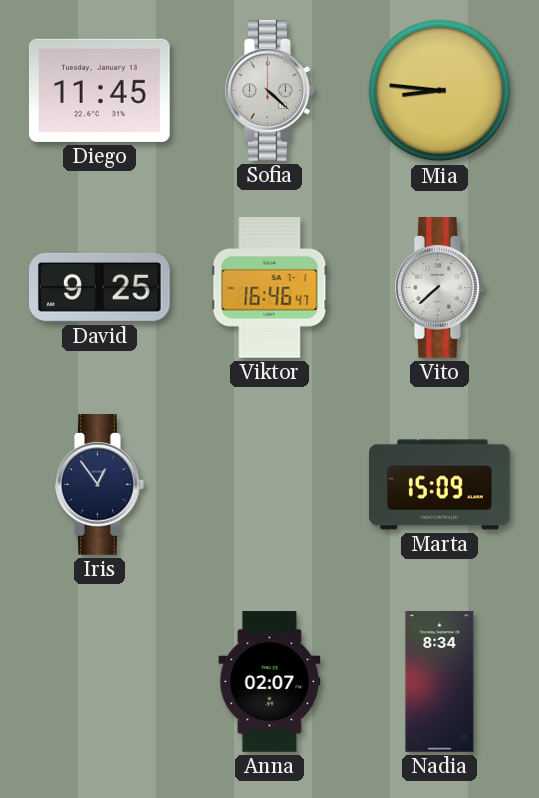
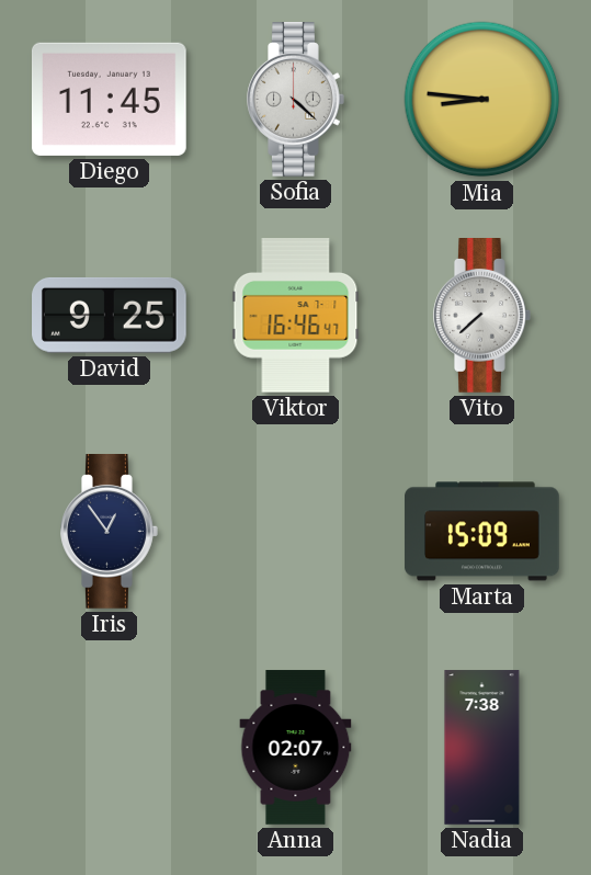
Nadia: 8:34 -> 7:38
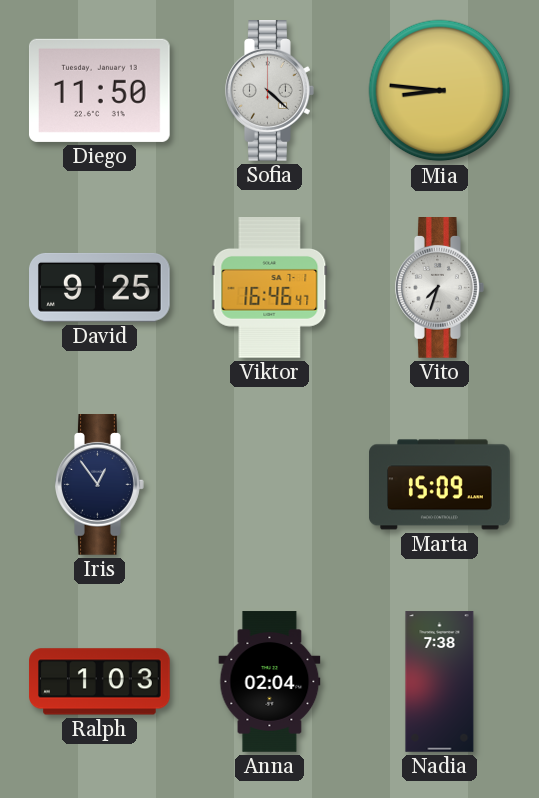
Diego: 11:45 -> 11:50
Vito: 7:38 -> 7:33
Ralph: none -> 1:03
Anna: 02:07 -> 02:04
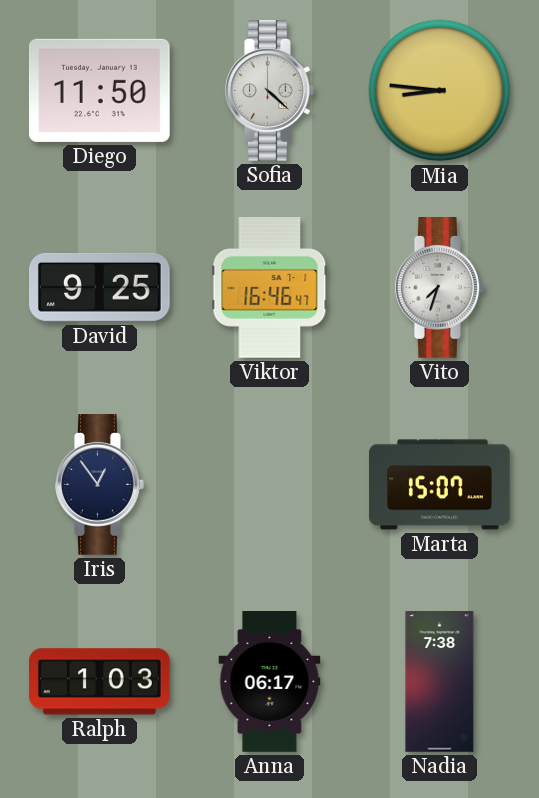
Marta: 15:09 -> 15:07
Anna: 02:04 -> 06:17
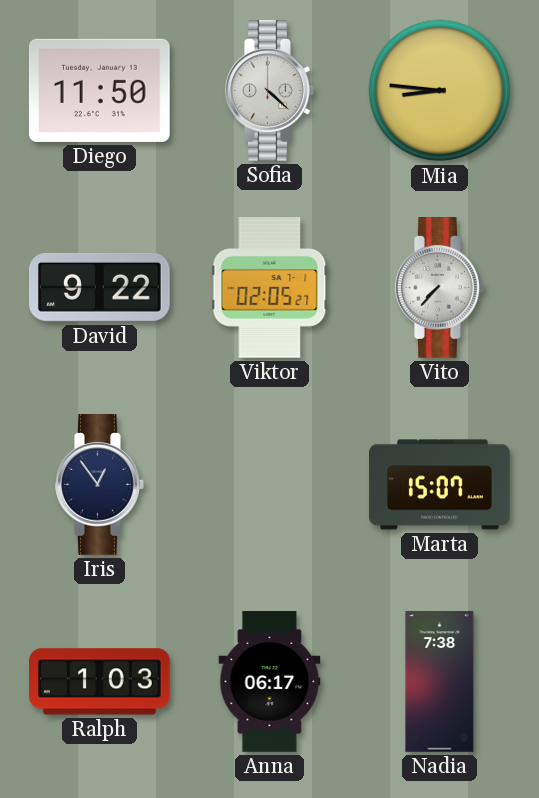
David: 9:25 -> 9:22
Viktor: 16:46 -> 02:05
Vito: 7:33 -> 7:37
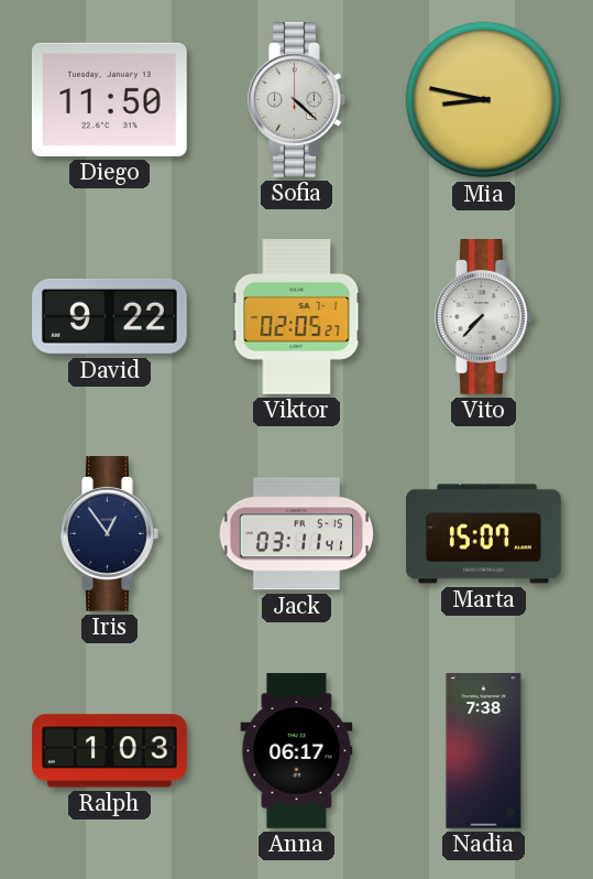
Mia: 8:46 -> 8:47
Jack: none -> 03:11
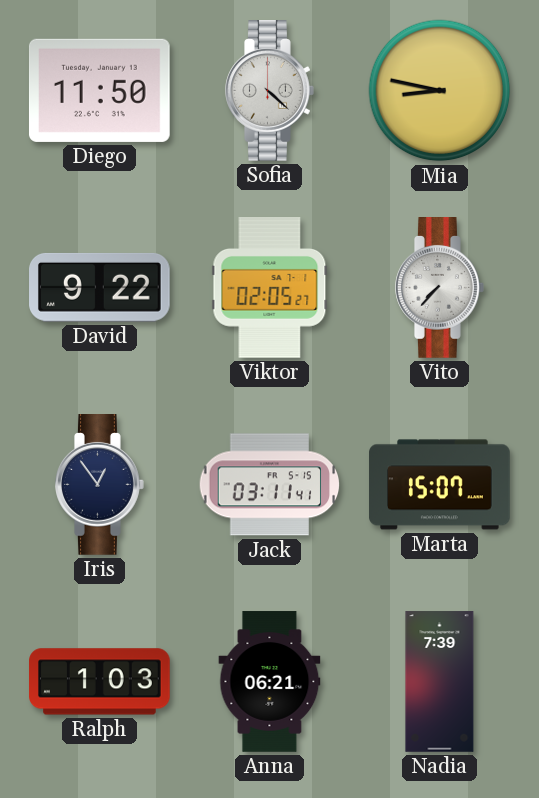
Anna: 06:17 -> 06:21
Nadia: 7:38 -> 7:39
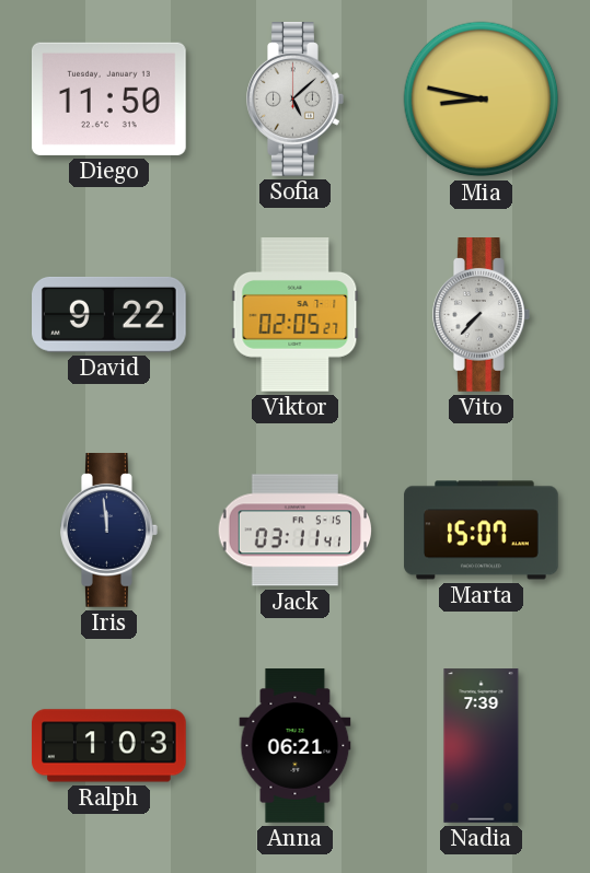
Sofia: 4:22 -> 5:08
Iris: 12:54 -> 11:59
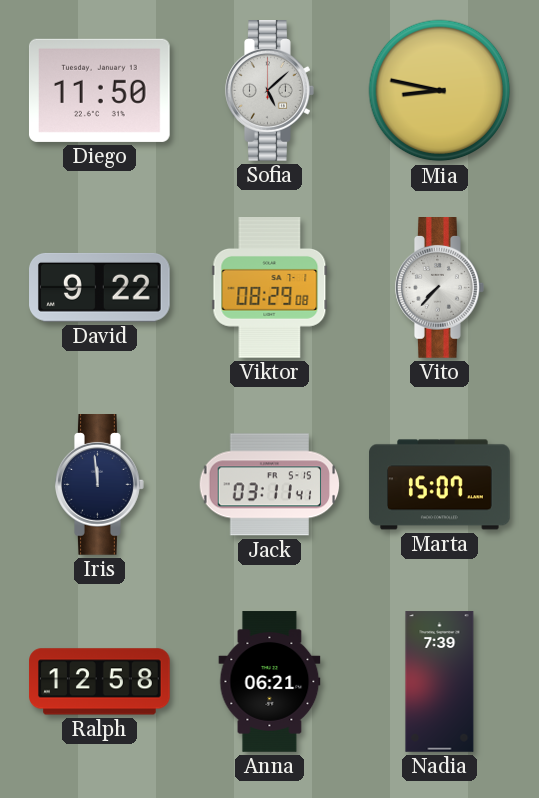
Viktor: 02:05 -> 08:29
Ralph: 1:03 -> 12:58
